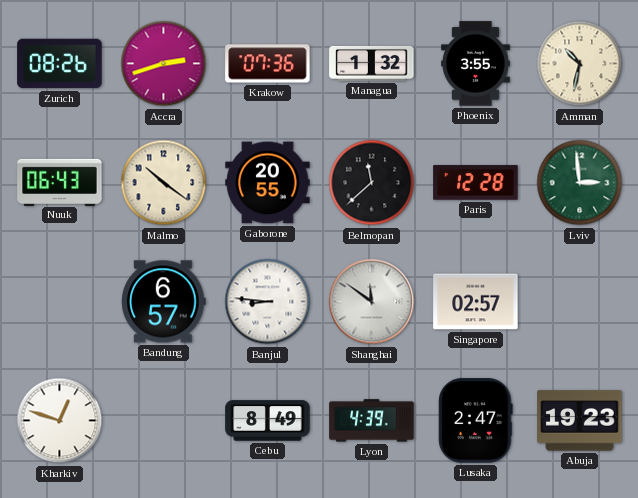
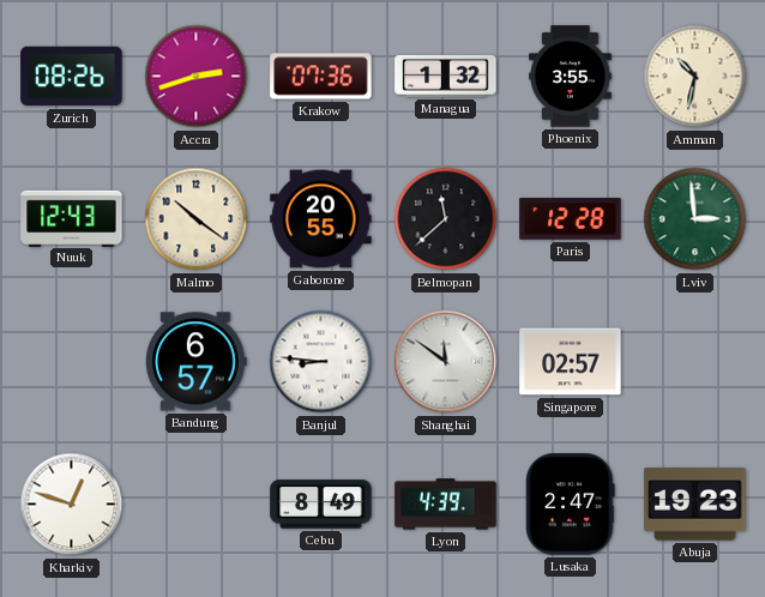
Nuuk: 06:43 -> 12:43
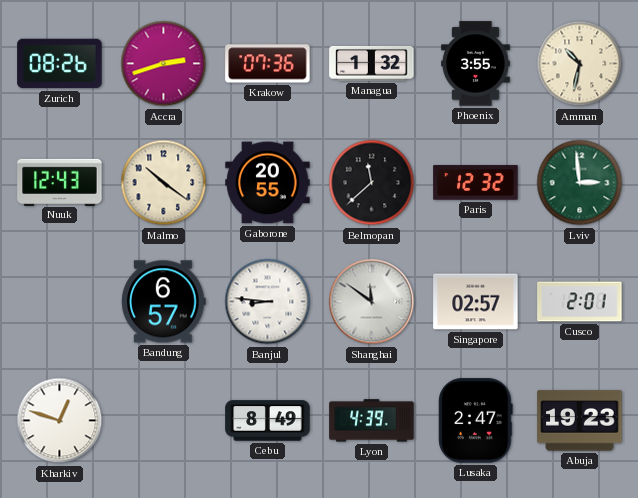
Paris: 12:28 -> 12:32
Cusco: none -> 2:01
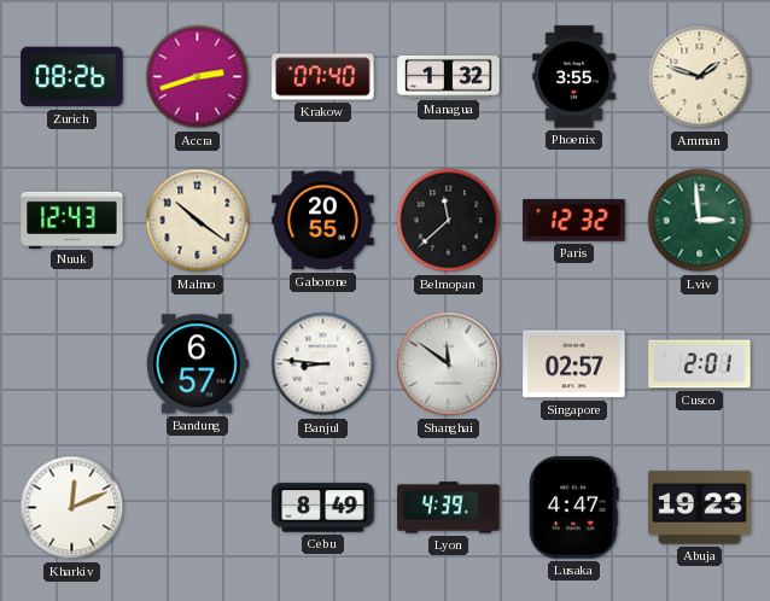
Krakow: 07:36 -> 07:40
Amman: 10:32 -> 1:48
Kharkiv: 12:48 -> 12:11
Lusaka: 2:47 -> 4:47
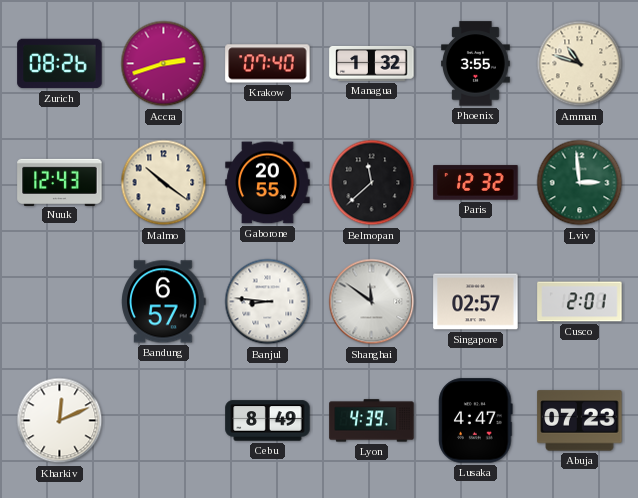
Amman: 1:48 -> 10:48
Abuja: 19:23 -> 07:23
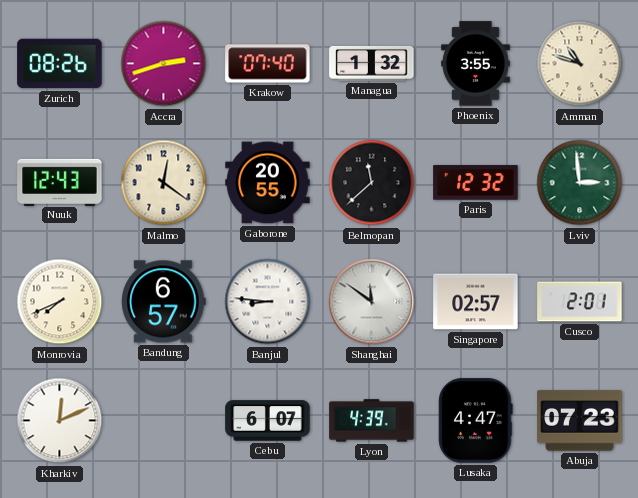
Malmo: 10:21 -> 12:21
Monrovia: none -> 7:41
Cebu: 8:49 -> 6:07
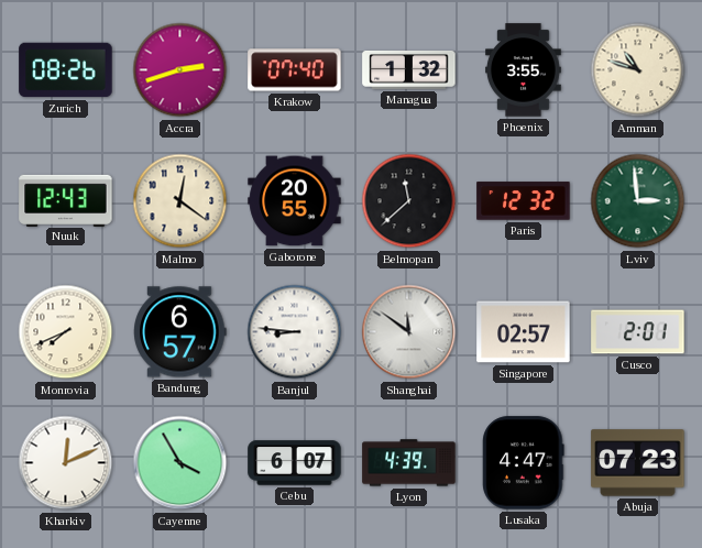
Cayenne: none -> 3:55
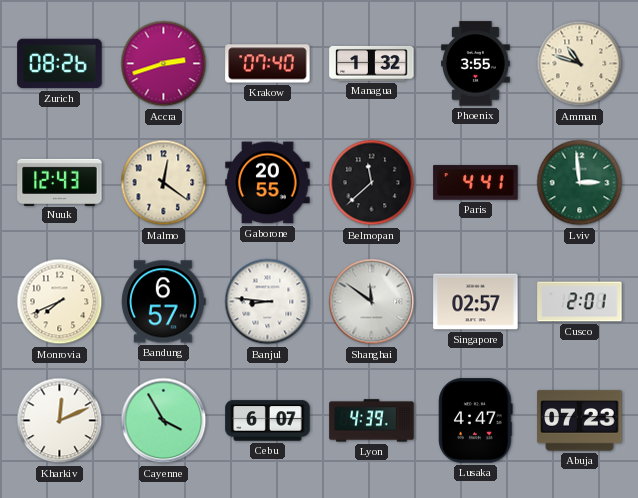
Paris: 12:32 -> 4:41
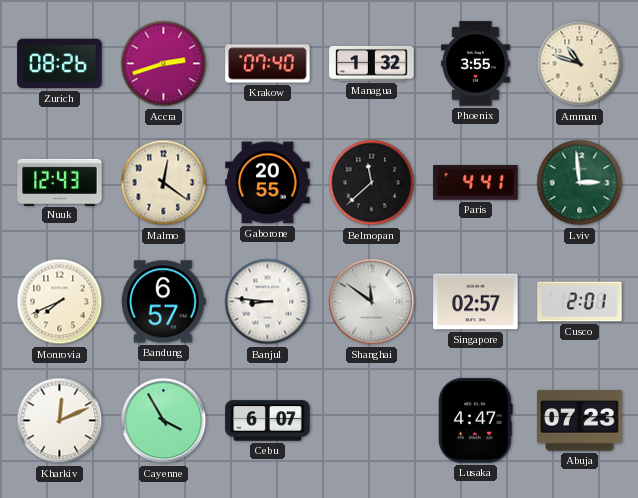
Lyon: 4:39 -> none
